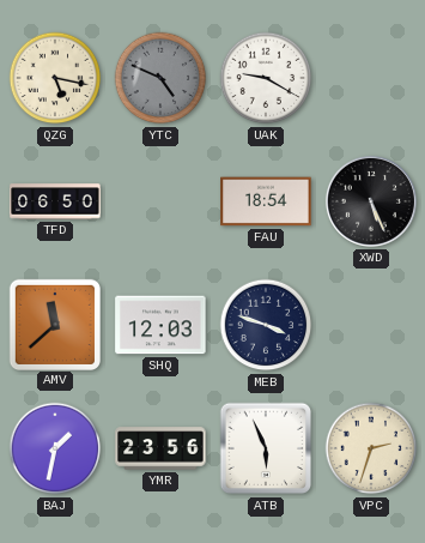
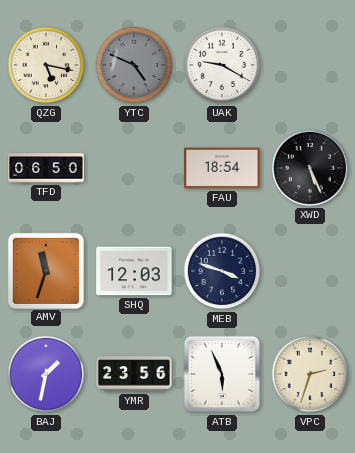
AMV: 11:38 -> 11:33
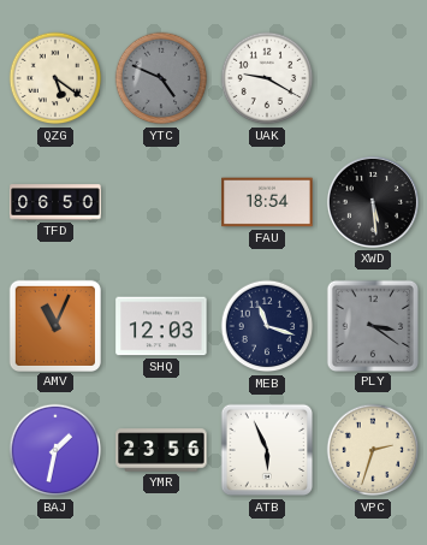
QZG: 5:17 -> 5:21
XWD: 5:26 -> 5:29
AMV: 11:33 -> 11:04
MEB: 3:48 -> 11:18
PLY: none -> 3:21
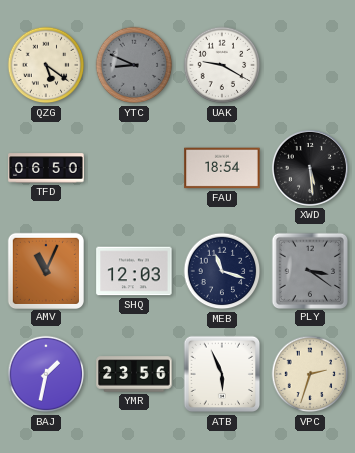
YTC: 4:49 -> 8:49
